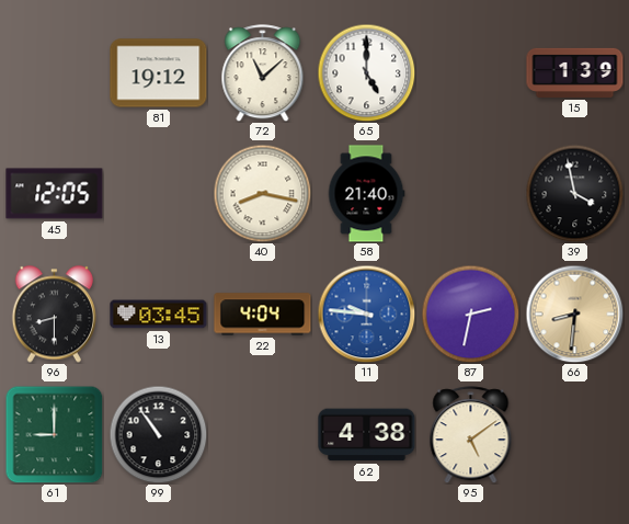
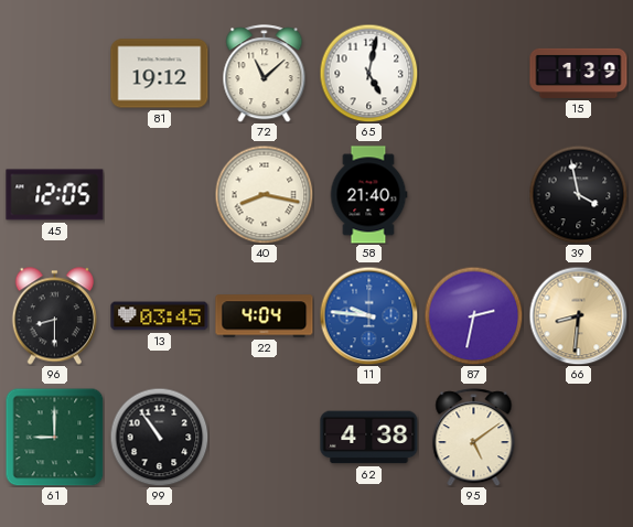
65: 5:00 -> 5:02
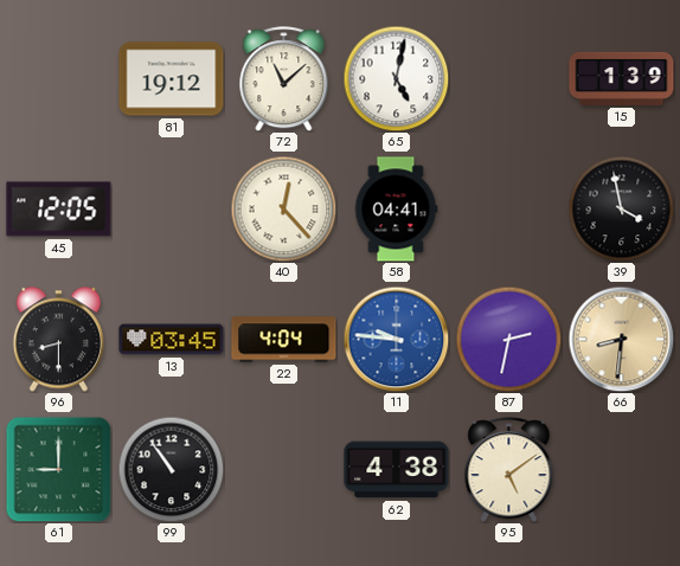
40: 8:17 -> 12:23
58: 21:40 -> 04:41
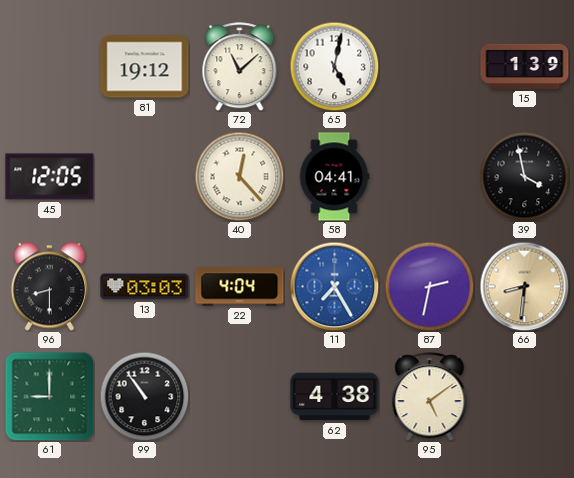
13: 03:45 -> 03:03
11: 9:46 -> 7:25
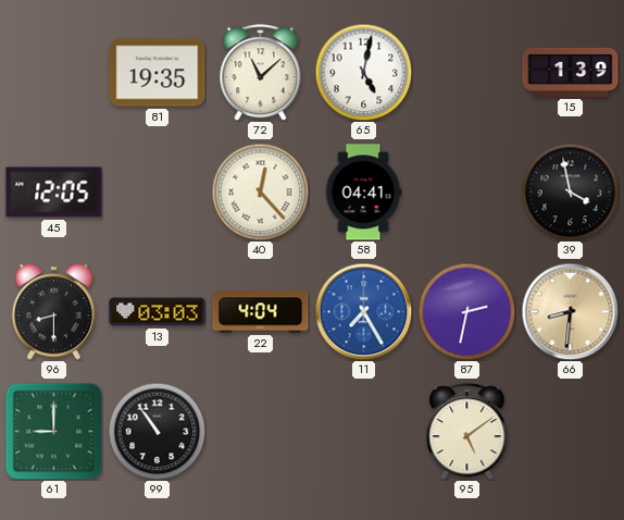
81: 19:12 -> 19:35
62: 4:38 -> none
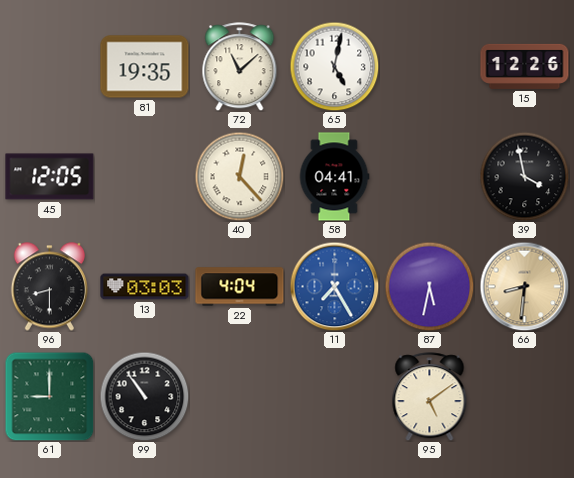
15: 1:39 -> 12:26
87: 2:32 -> 5:32
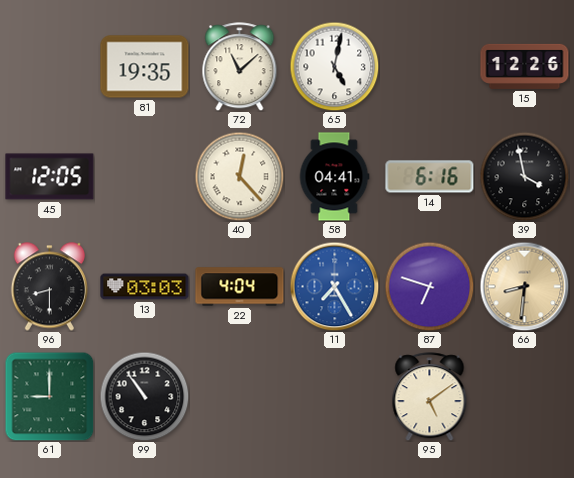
14: none -> 6:16
87: 5:32 -> 6:48
